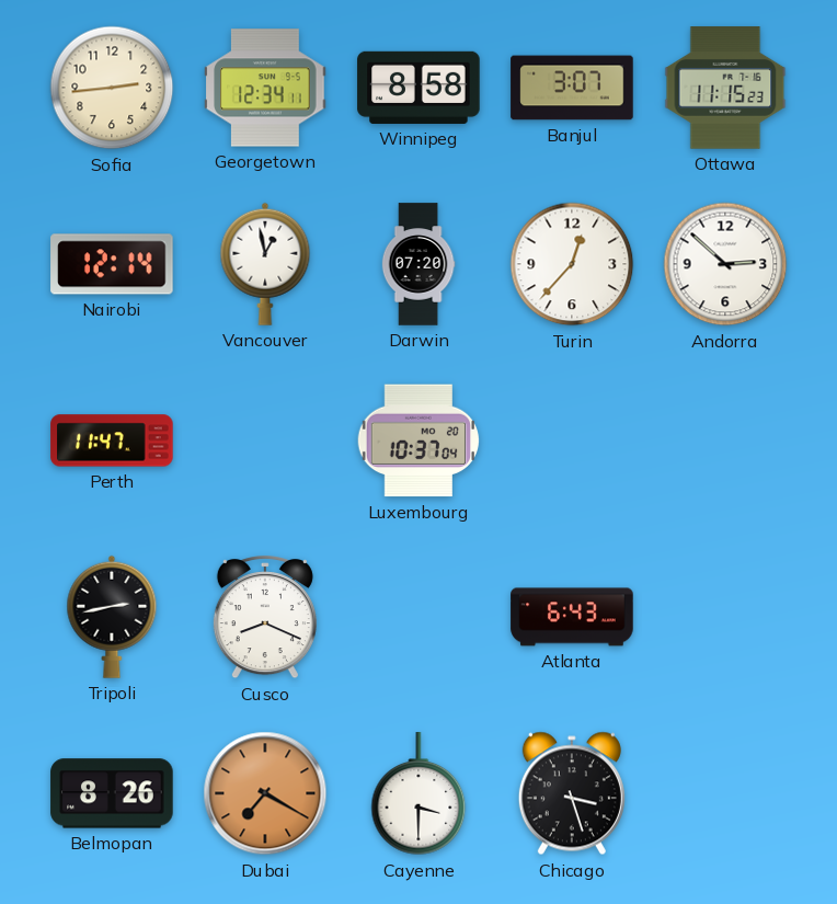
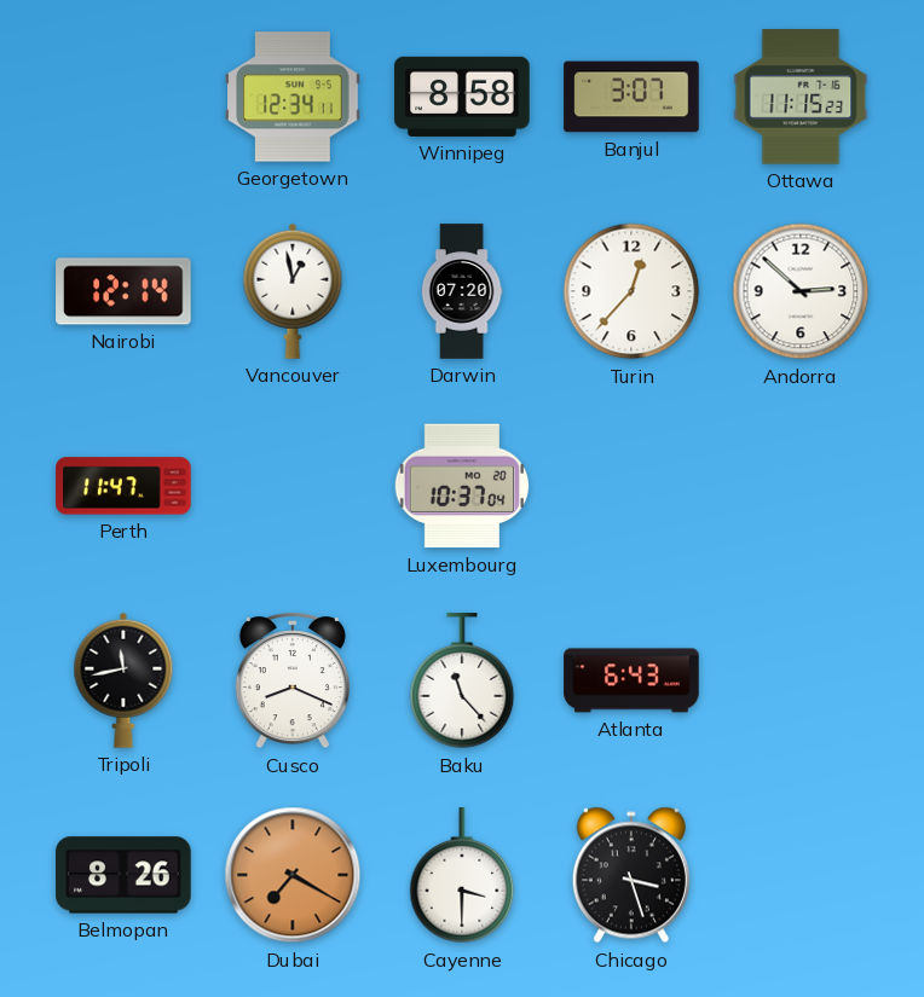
Sofia: 2:44 -> none
Tripoli: 2:43 -> 11:43
Baku: none -> 11:23
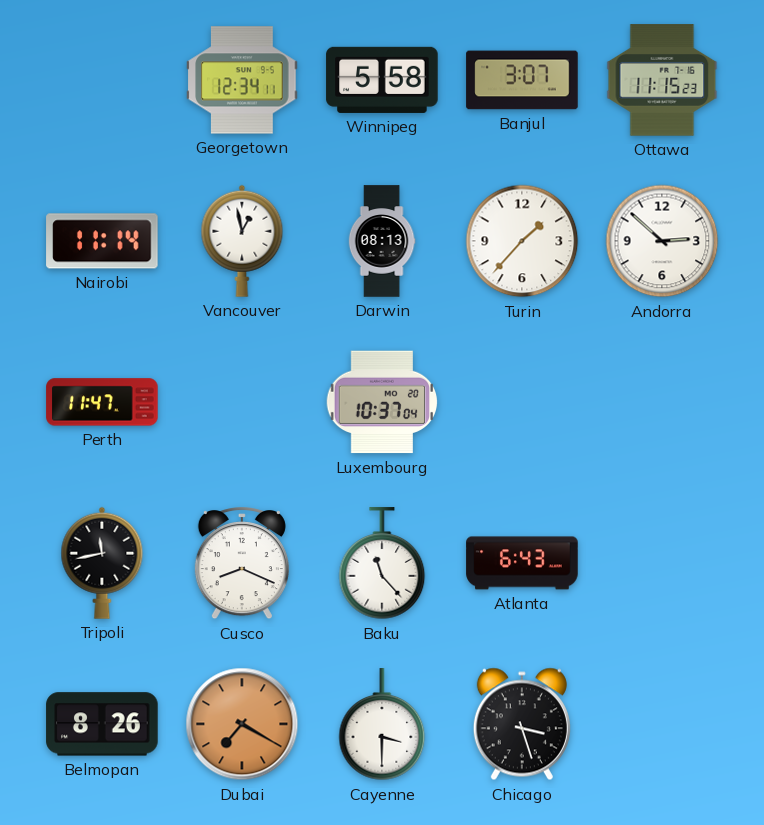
Winnipeg: 8:58 -> 5:58
Nairobi: 12:14 -> 11:14
Darwin: 07:20 -> 08:13
Turin: 12:37 -> 1:37
